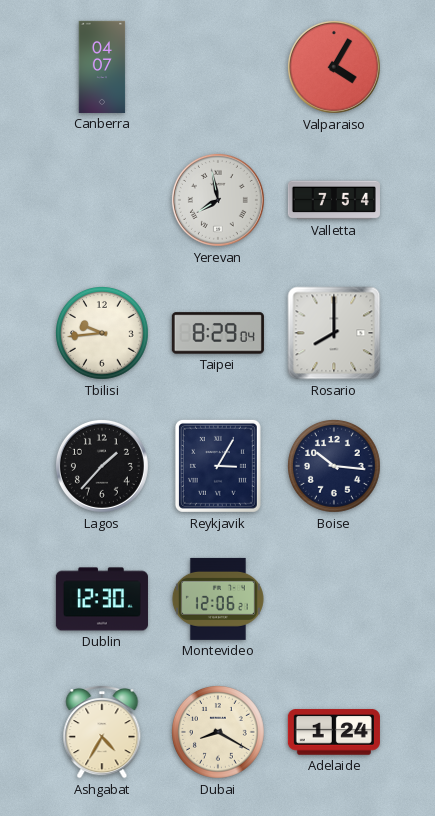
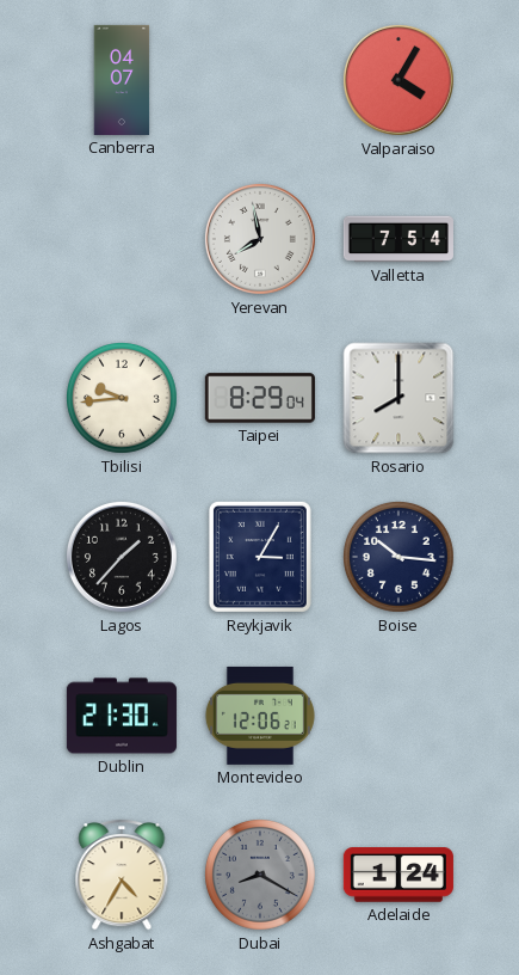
Dublin: 12:30 -> 21:30
Dubai dial: cream -> grey
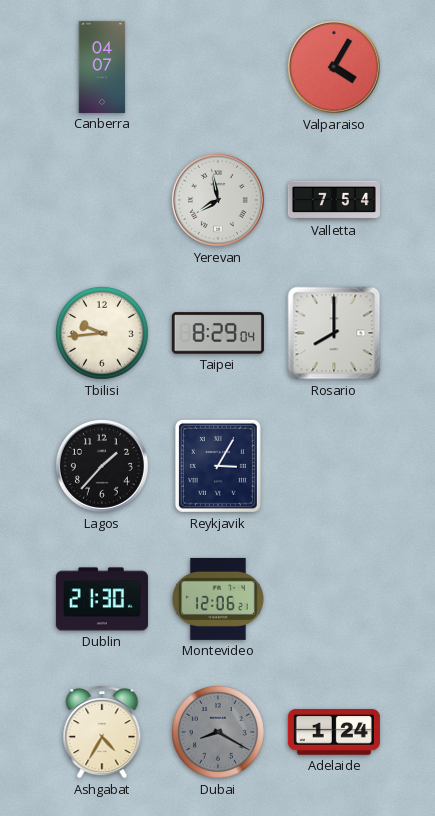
Boise: 10:16 -> none
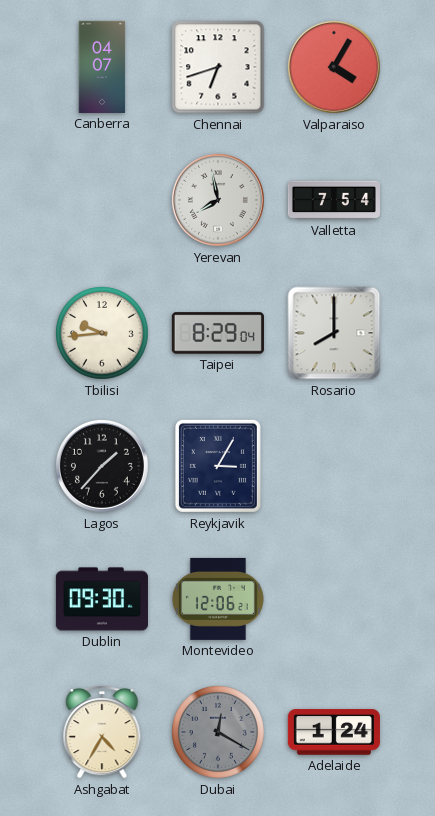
Chennai: none -> 6:42
Dublin: 21:30 -> 09:30
Dubai: 8:20 -> 12:20
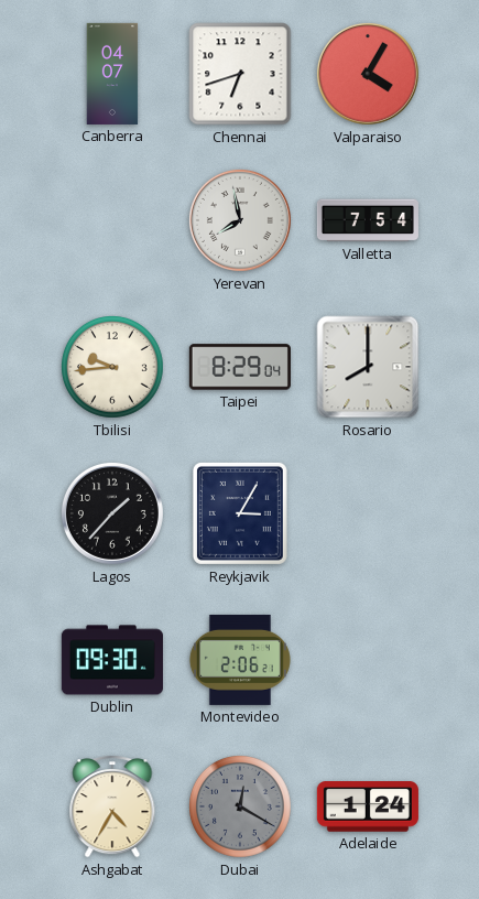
Montevideo: 12:06 -> 2:06
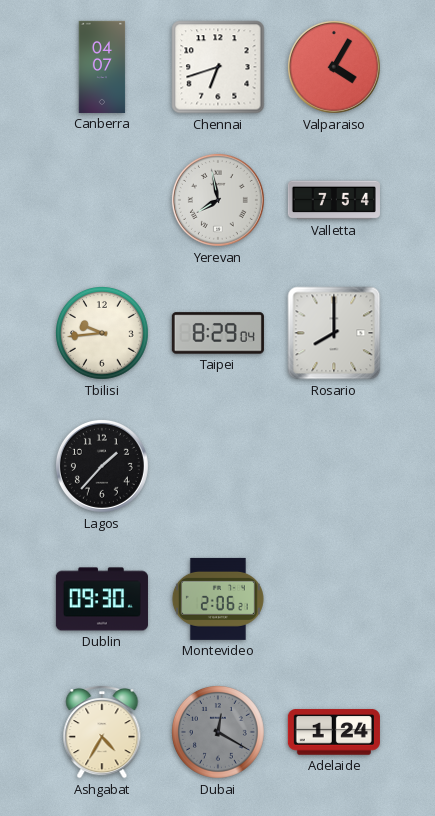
Reykjavik: 3:05 -> none
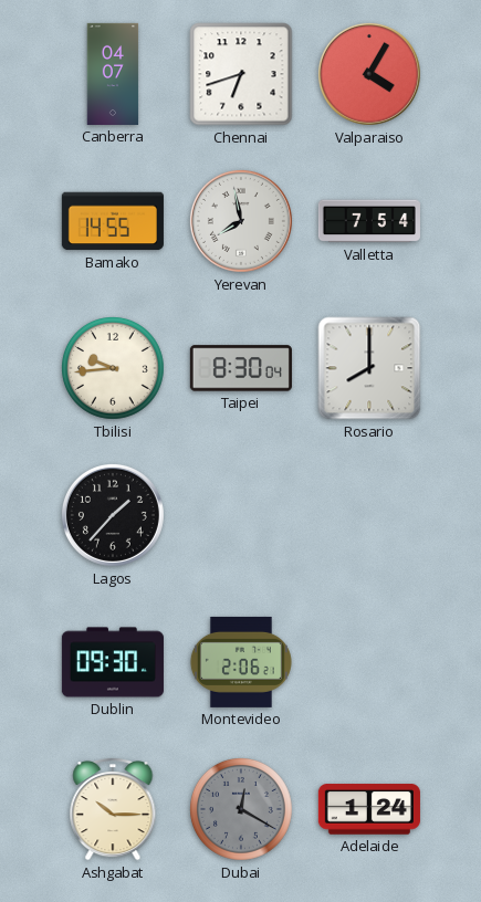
Bamako: none -> 14:55
Taipei: 8:29 -> 8:30
Ashgabat: 4:35 -> 10:15
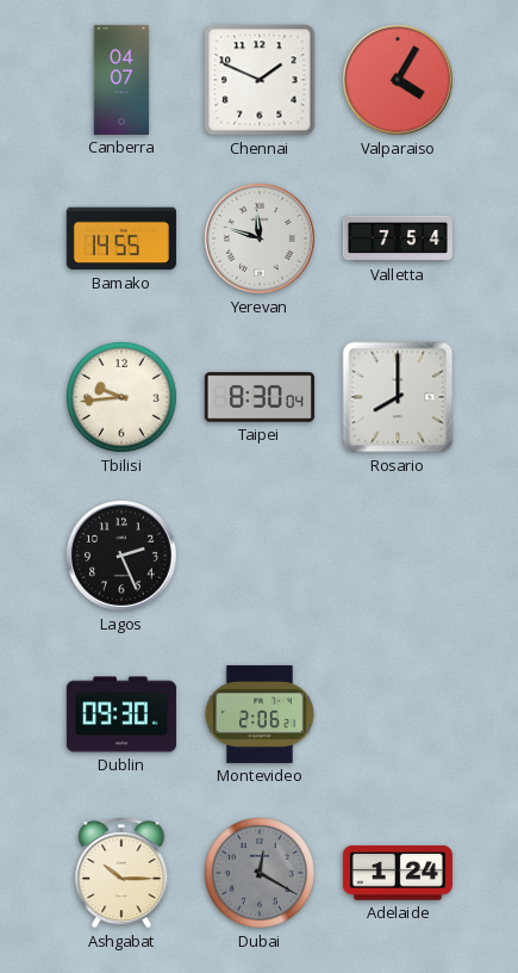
Chennai: 6:42 -> 1:49
Yerevan: 7:58 -> 11:48
Lagos: 1:37 -> 2:26
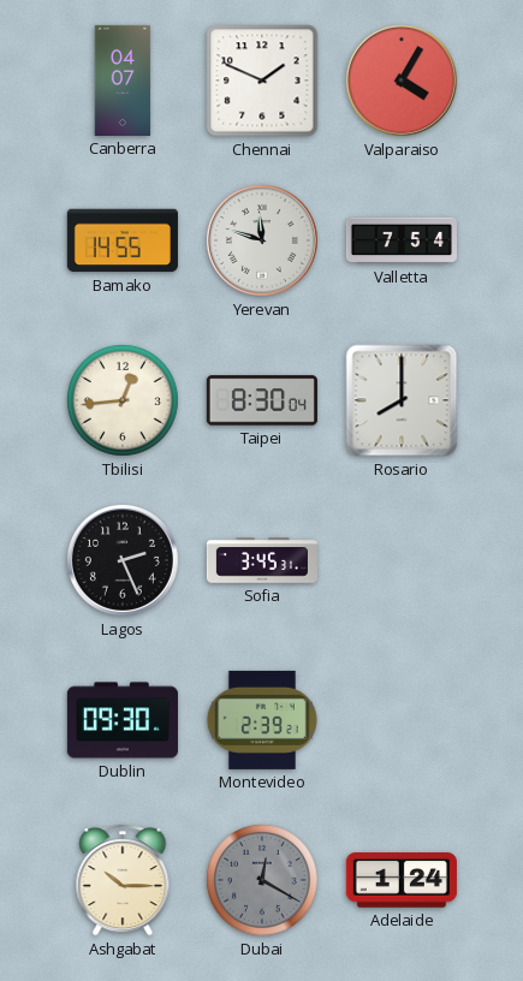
Tbilisi: 9:44 -> 12:44
Sofia: none -> 3:45
Montevideo: 2:06 -> 2:39
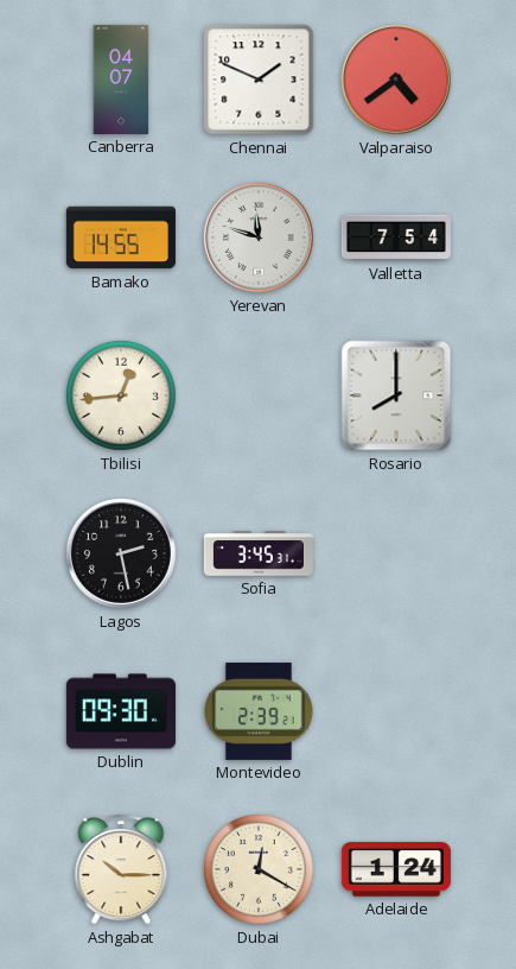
Valparaiso: 4:05 -> 4:39
Taipei: 8:30 -> none
Lagos: 2:26 -> 2:28
Dubai dial: grey -> cream
